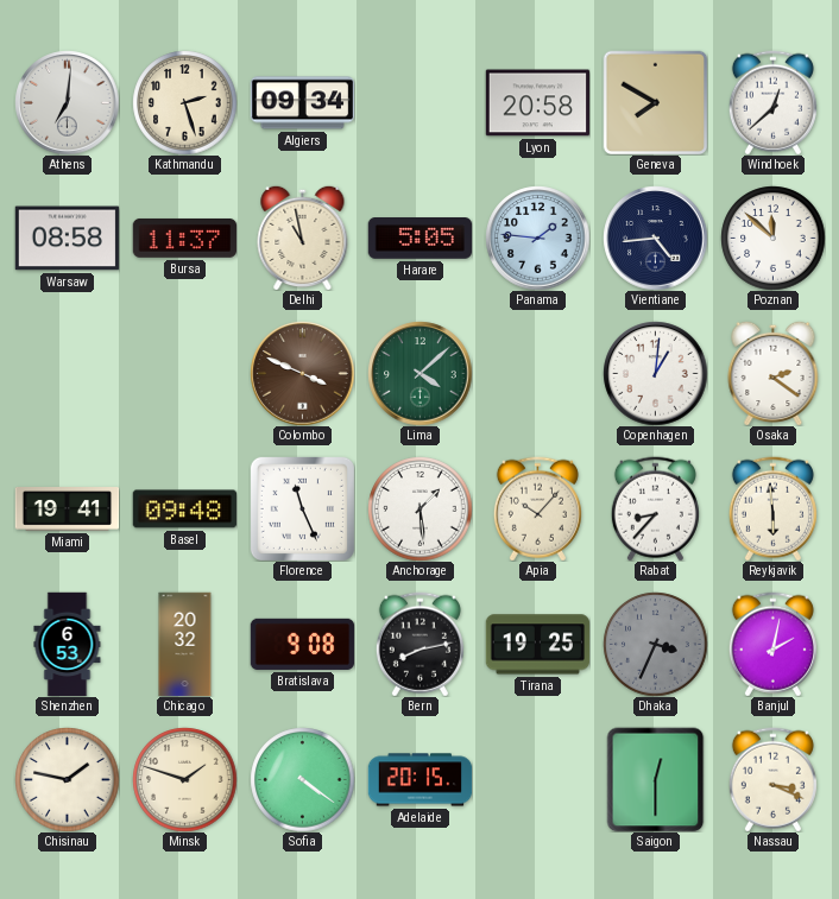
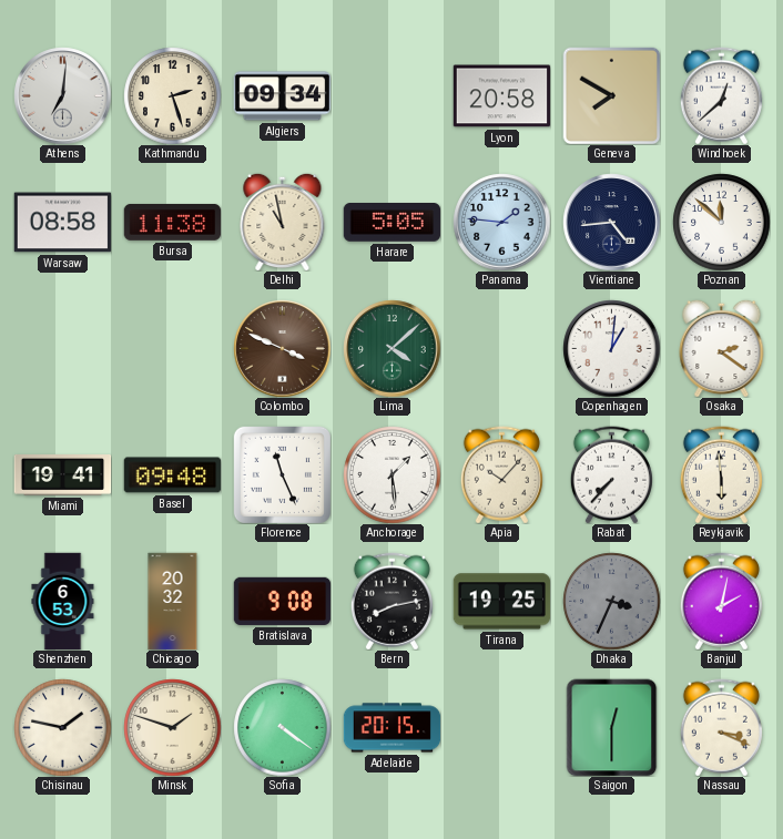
Bursa: 11:37 -> 11:38
Rabat: 8:37 -> 7:37
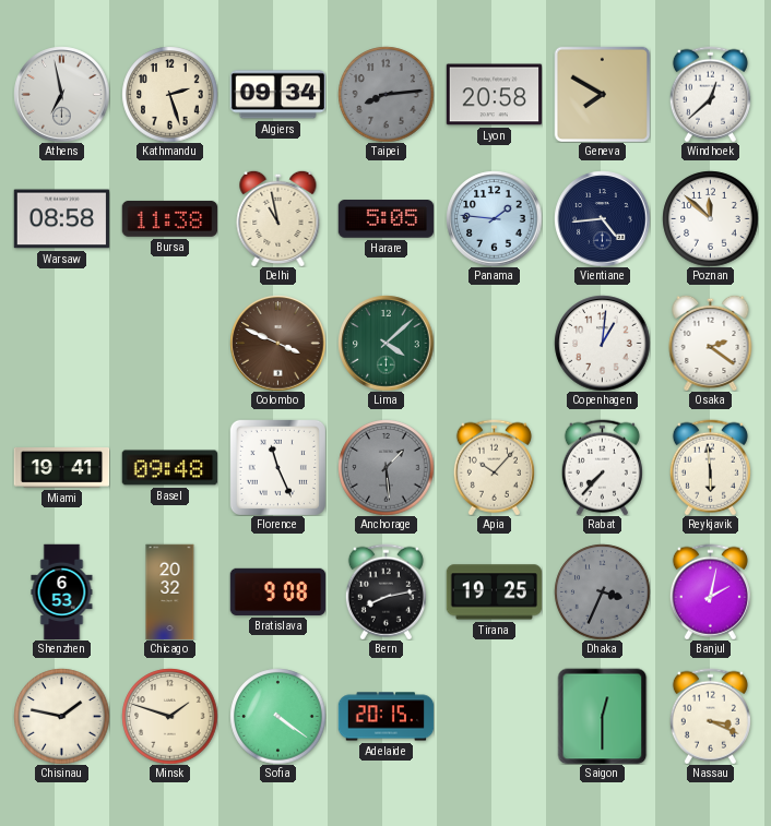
Athens: 7:01 -> 6:58
Taipei: none -> 8:14
Anchorage dial: white -> grey
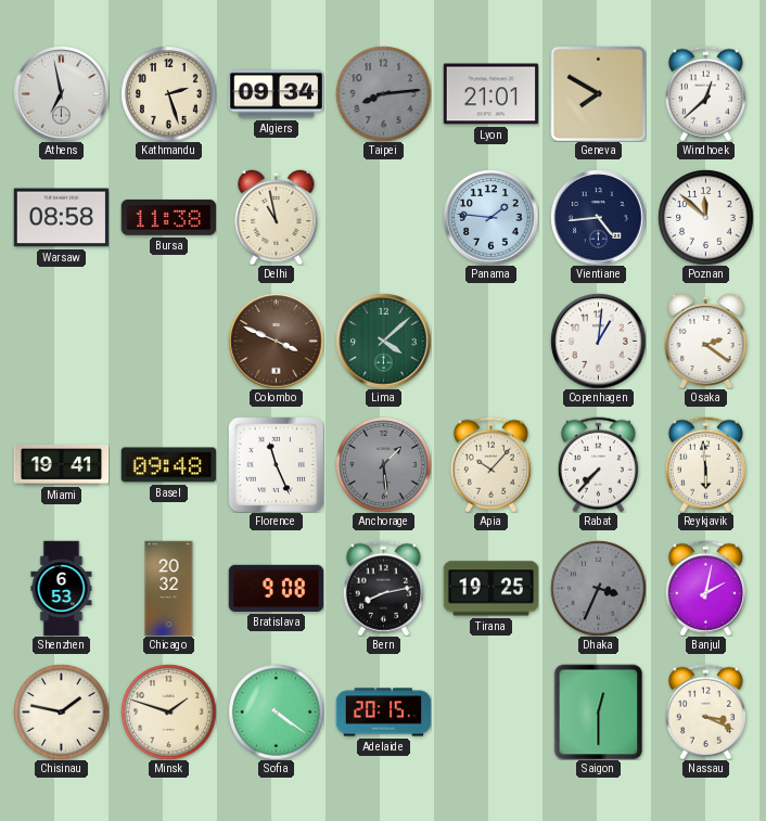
Lyon: 20:58 -> 21:01
Harare: 5:05 -> none
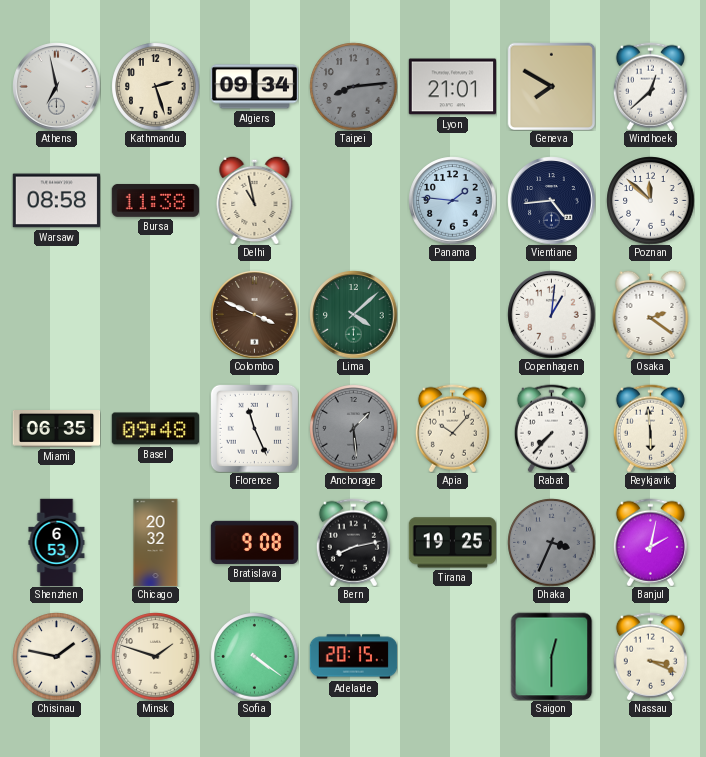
Miami: 19:41 -> 06:35
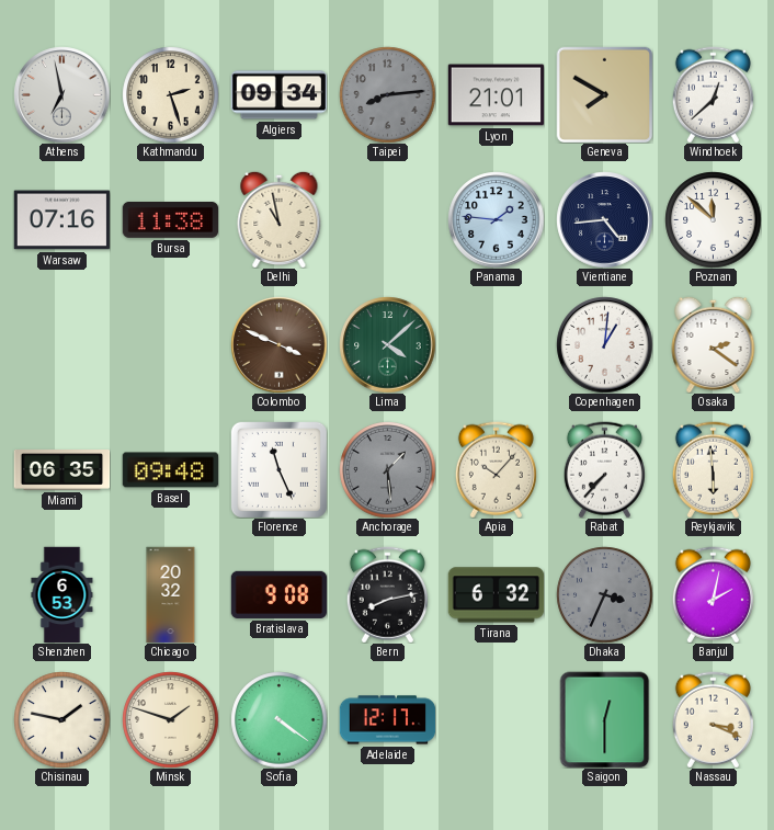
Warsaw: 08:58 -> 07:16
Tirana: 19:25 -> 6:32
Adelaide: 20:15 -> 12:17
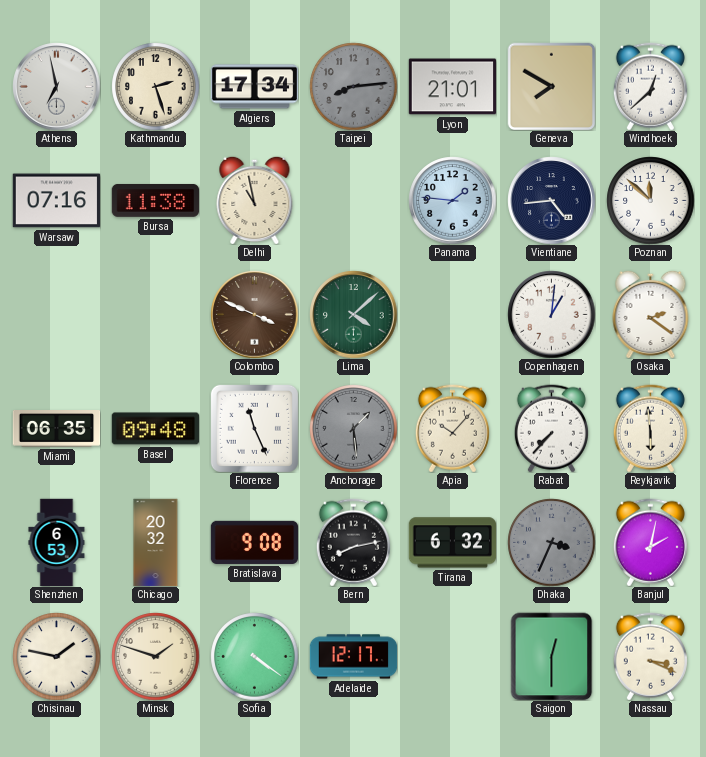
Algiers: 09:34 -> 17:34
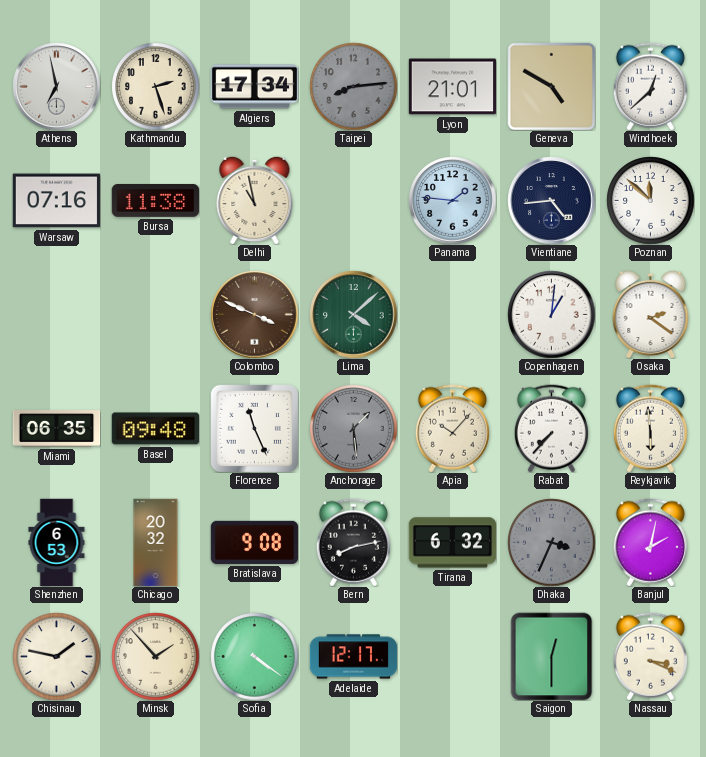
Geneva: 7:50 -> 4:50
Minsk: 1:48 -> 1:53
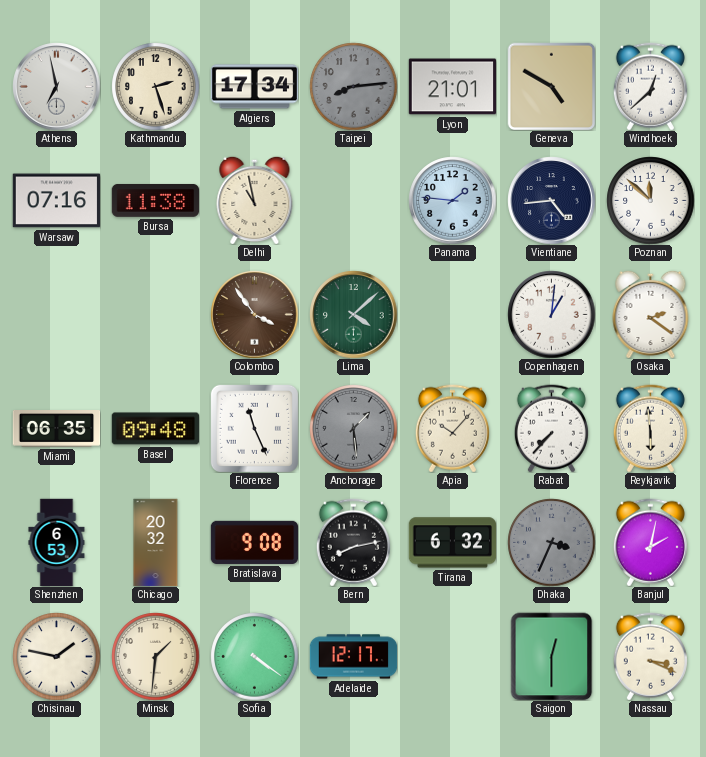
Colombo: 3:49 -> 3:54
Minsk: 1:53 -> 1:31
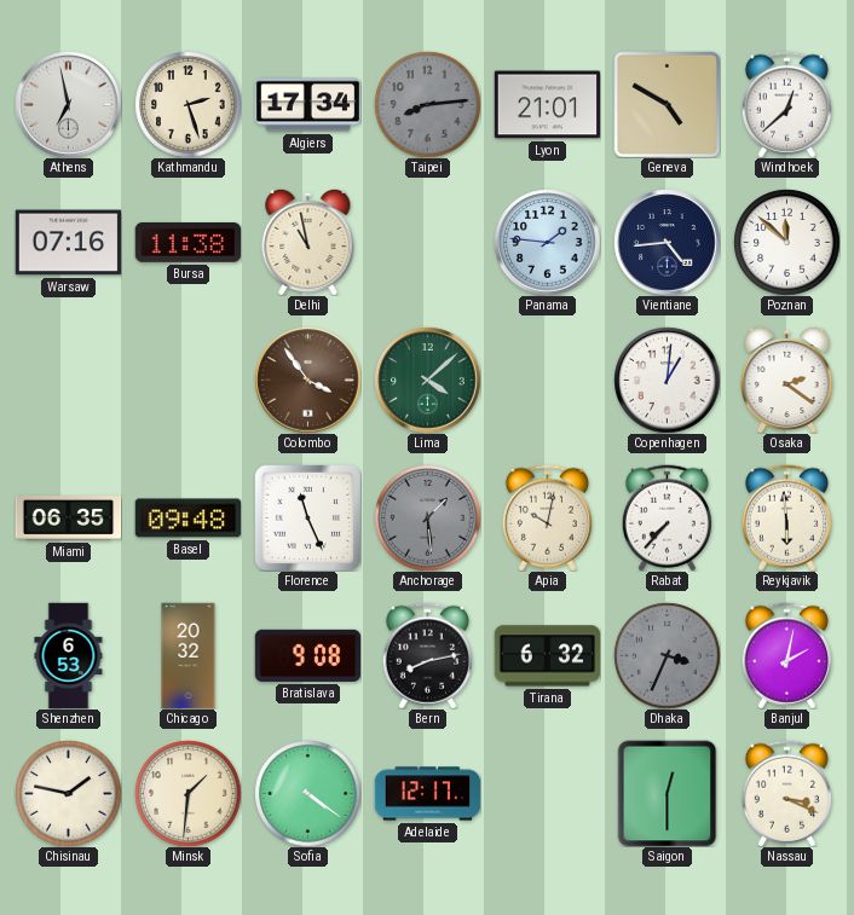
Apia: 10:07 -> 10:02
